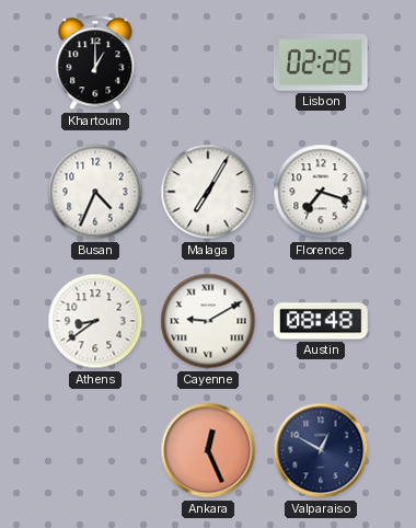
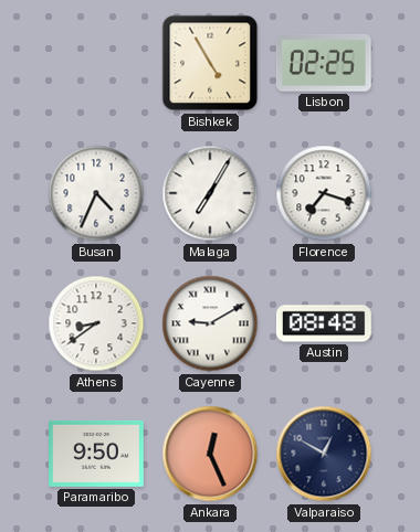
Khartoum: 1:00 -> none
Bishkek: none -> 4:55
Paramaribo: none -> 9:50
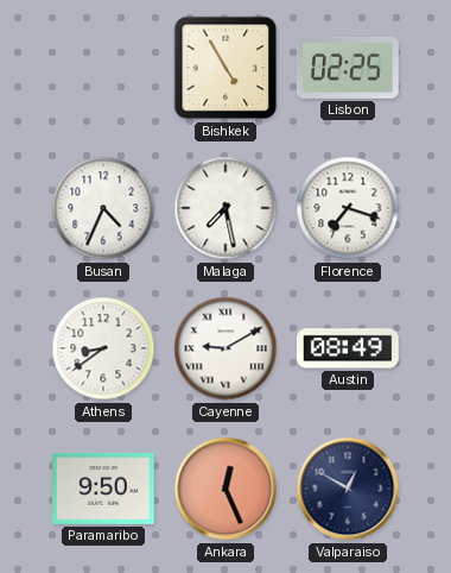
Malaga: 7:05 -> 7:28
Austin: 08:48 -> 08:49
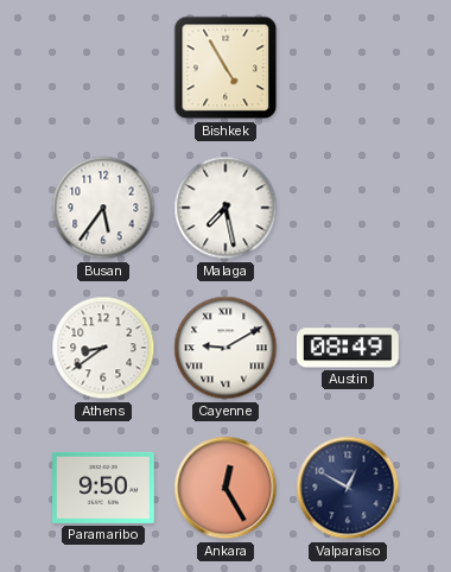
Lisbon: 02:25 -> none
Busan: 4:34 -> 5:36
Florence: 7:18 -> none
Ankara: 12:26 -> 12:25
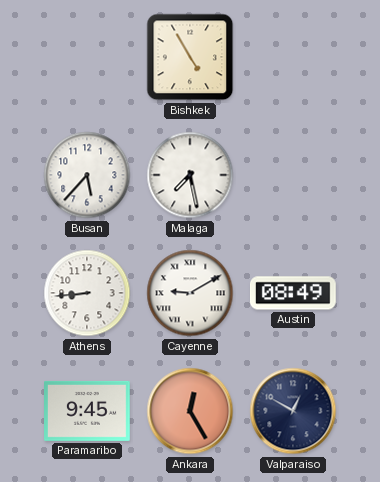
Busan: 5:36 -> 5:37
Athens: 8:39 -> 8:44
Paramaribo: 9:50 -> 9:45
